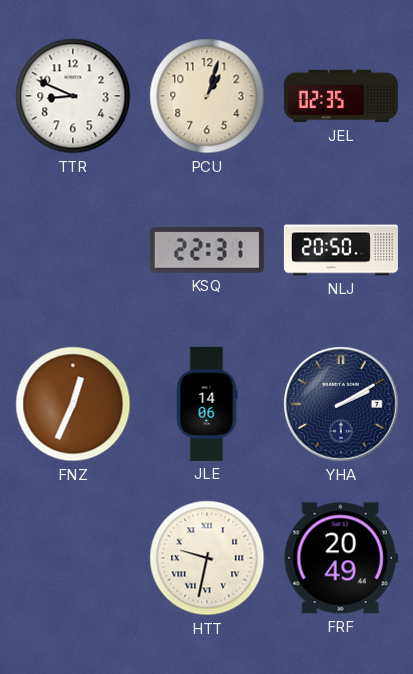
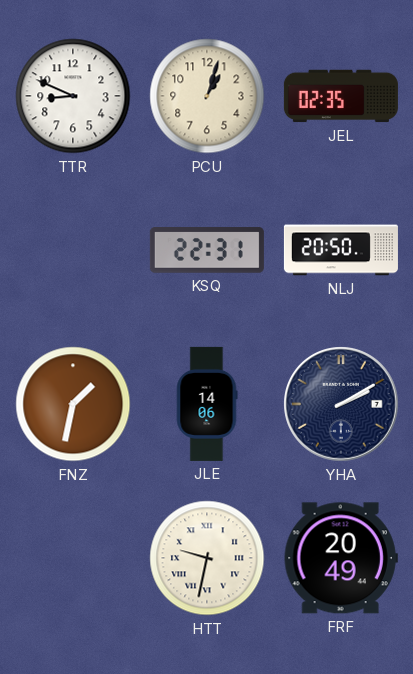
FNZ: 12:34 -> 1:32
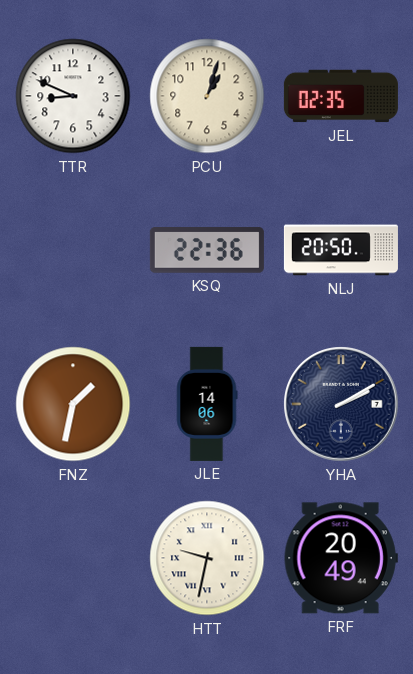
KSQ: 22:31 -> 22:36
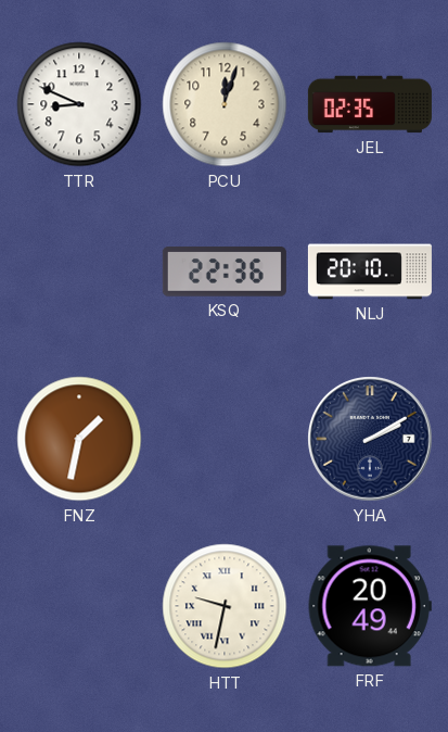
PCU: 1:03 -> 12:03
NLJ: 20:50 -> 20:10
JLE: 14:06 -> none
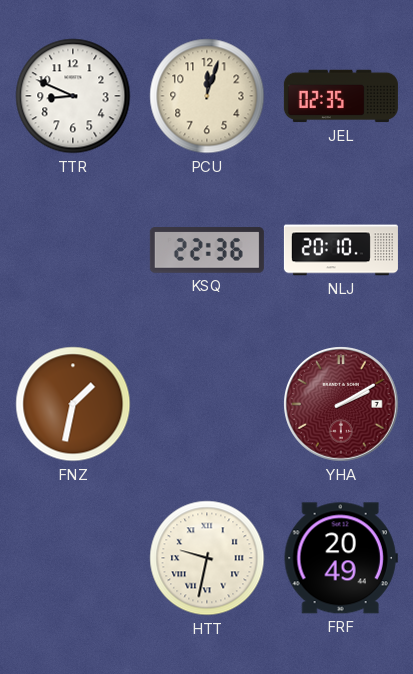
YHA dial: navy -> burgundy
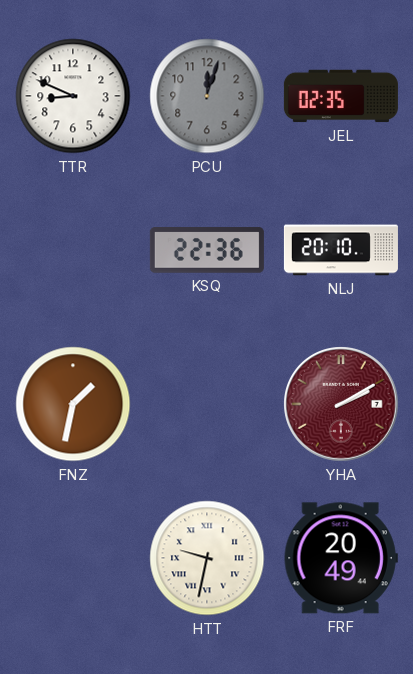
PCU dial: cream -> grey
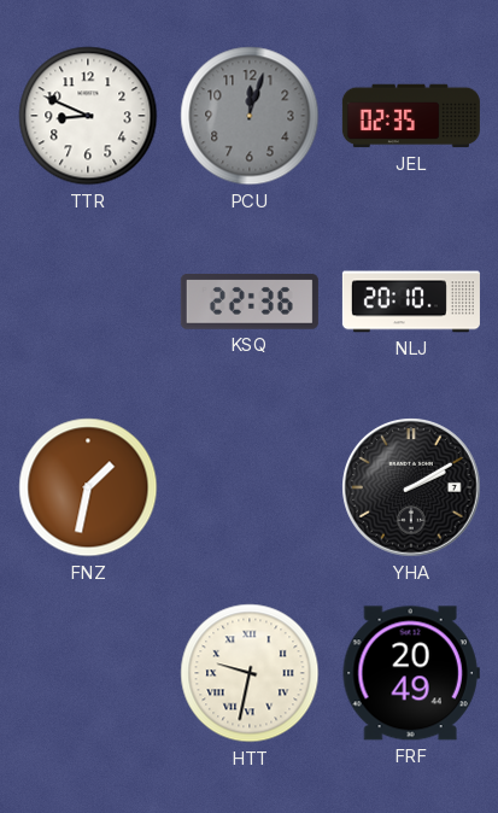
YHA dial: burgundy -> black
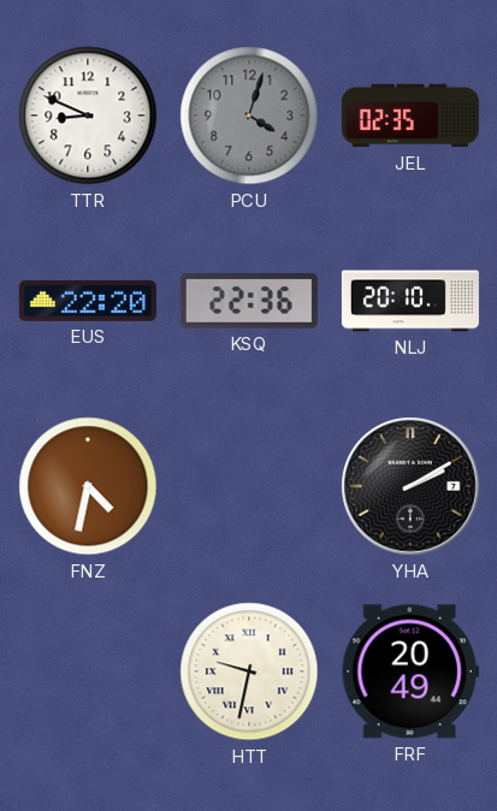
PCU: 12:03 -> 4:03
EUS: none -> 22:20
FNZ: 1:32 -> 4:32
